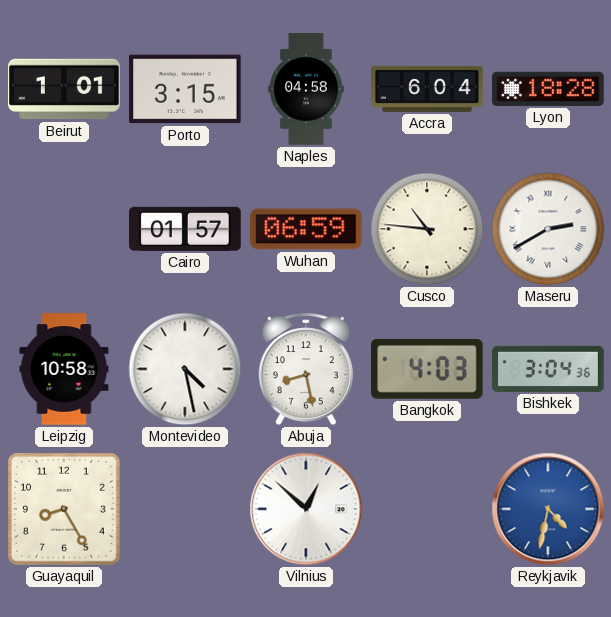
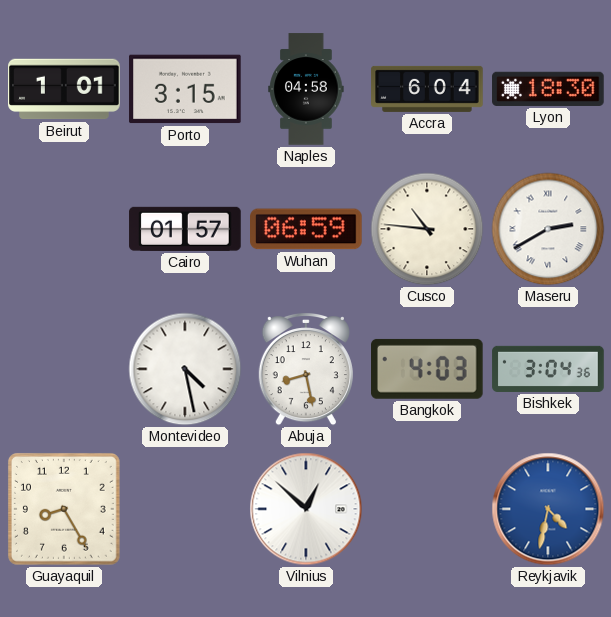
Lyon: 18:28 -> 18:30
Leipzig: 10:58 -> none
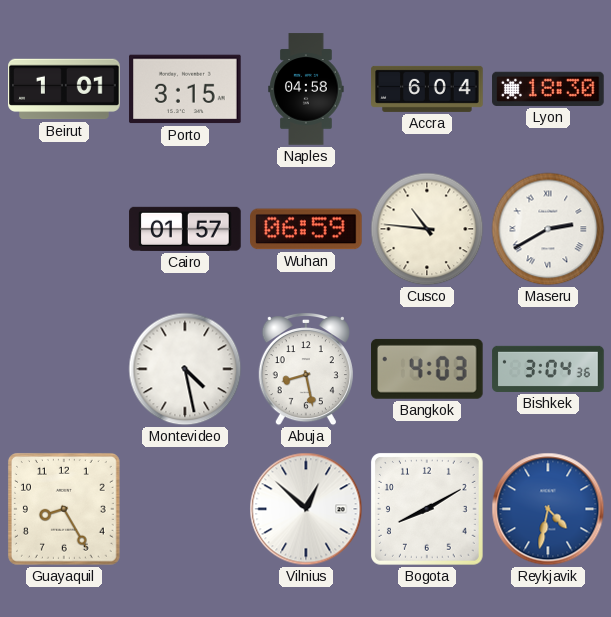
Bogota: none -> 8:10
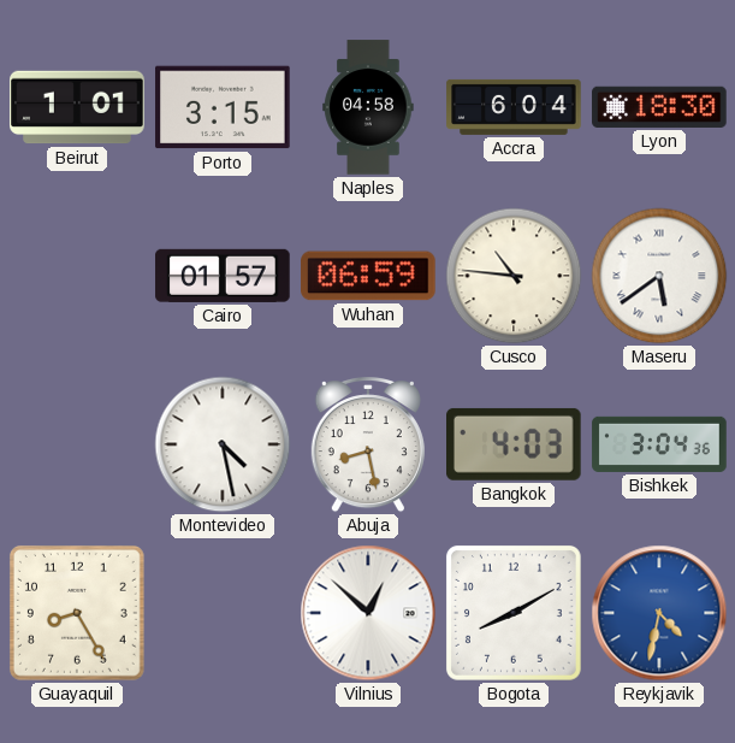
Maseru: 2:40 -> 5:39
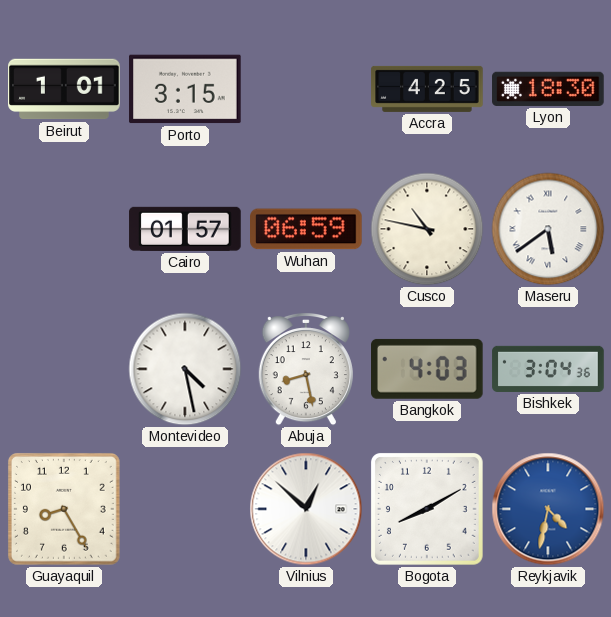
Naples: 04:58 -> none
Accra: 6:04 -> 4:25
Cusco: 10:46 -> 10:47
